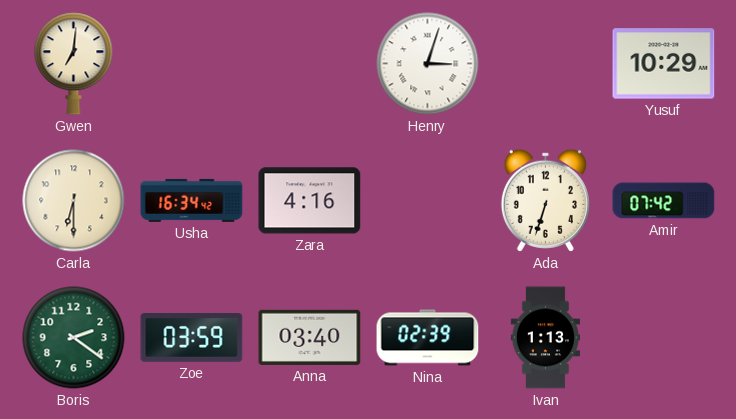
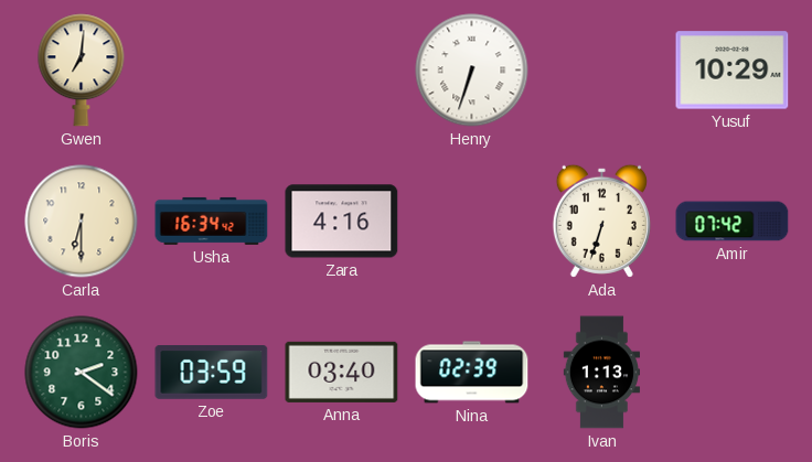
Henry: 3:03 -> 6:33
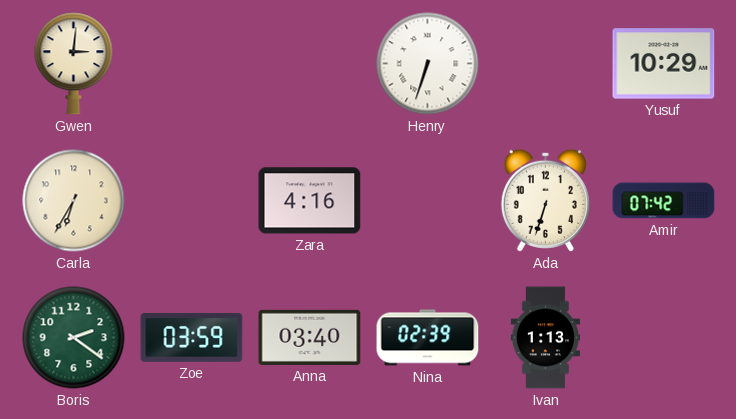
Gwen: 7:01 -> 3:01
Carla: 6:30 -> 6:35
Usha: 16:34 -> none
